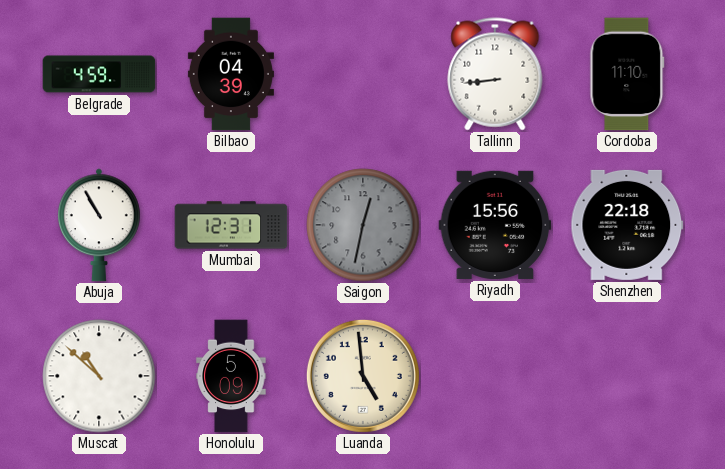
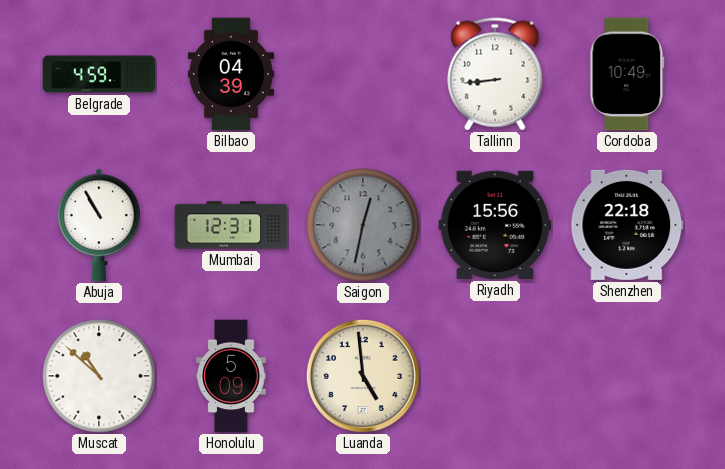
Cordoba: 11:10 -> 10:49
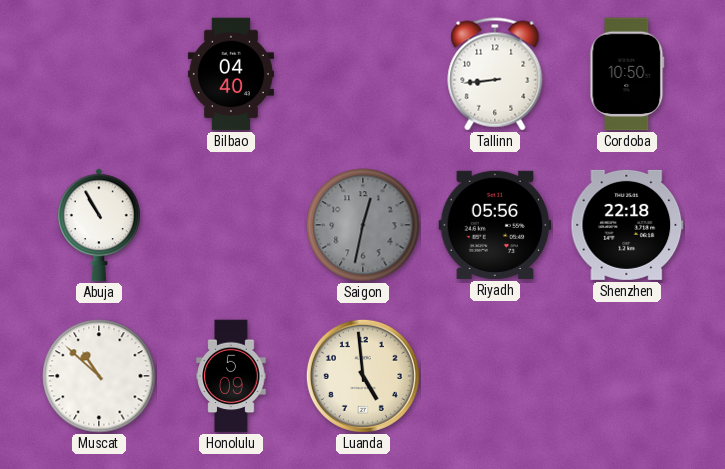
Belgrade: 4:59 -> none
Bilbao: 04:39 -> 04:40
Cordoba: 10:49 -> 10:50
Mumbai: 12:31 -> none
Riyadh: 15:56 -> 05:56
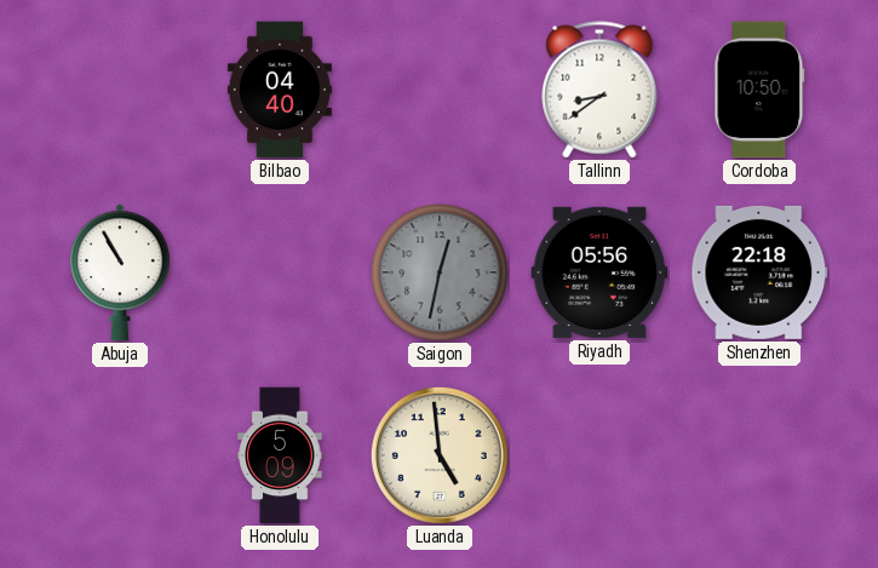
Tallinn: 8:44 -> 8:39
Muscat: 10:52 -> none
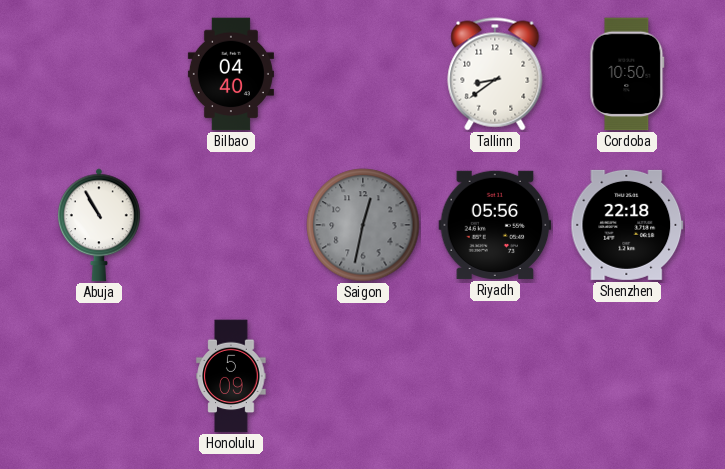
Luanda: 4:59 -> none
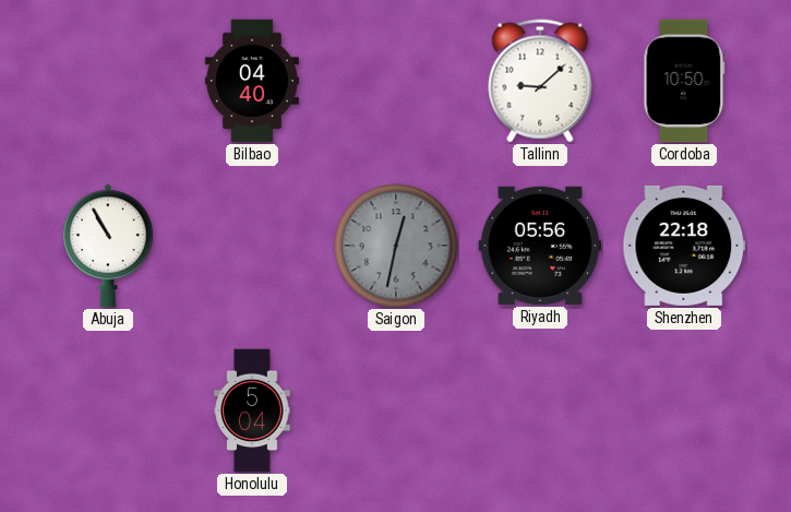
Tallinn: 8:39 -> 9:08
Honolulu: 5:09 -> 5:04
